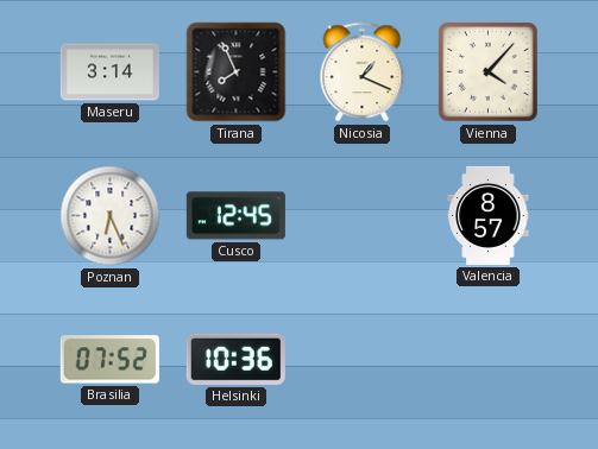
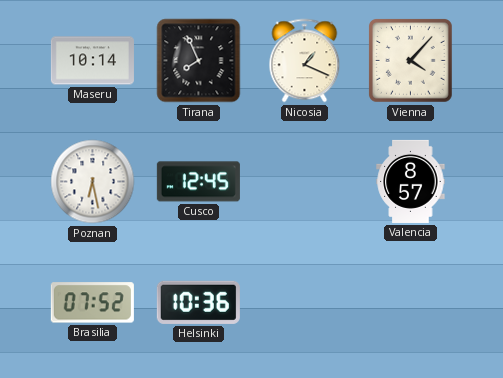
Maseru: 3:14 -> 10:14
Poznan: 6:26 -> 6:28
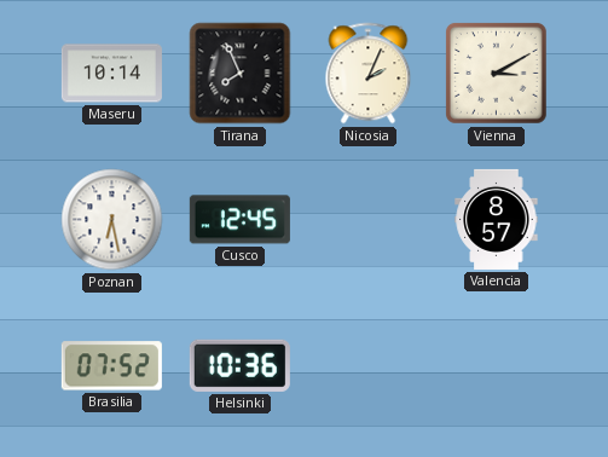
Nicosia: 1:19 -> 2:04
Vienna: 4:07 -> 3:10
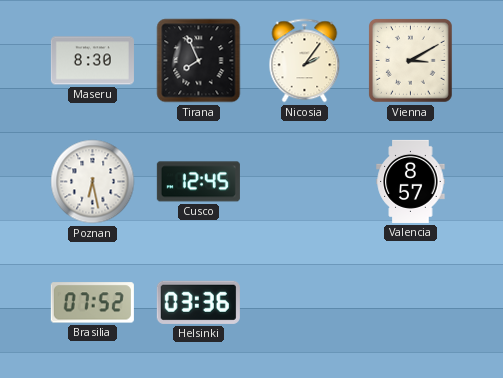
Maseru: 10:14 -> 8:30
Nicosia: 2:04 -> 2:06
Helsinki: 10:36 -> 03:36
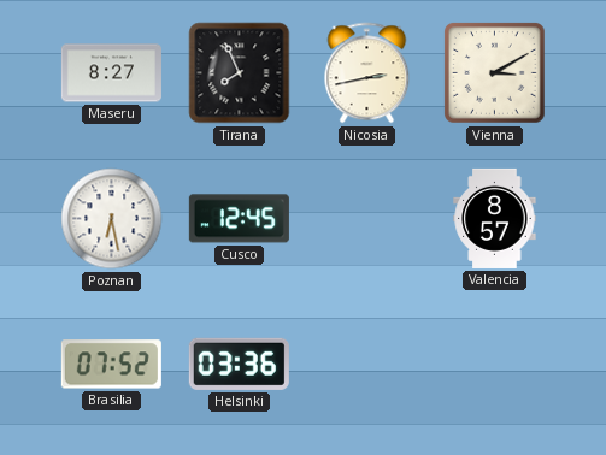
Maseru: 8:30 -> 8:27
Nicosia: 2:06 -> 2:43
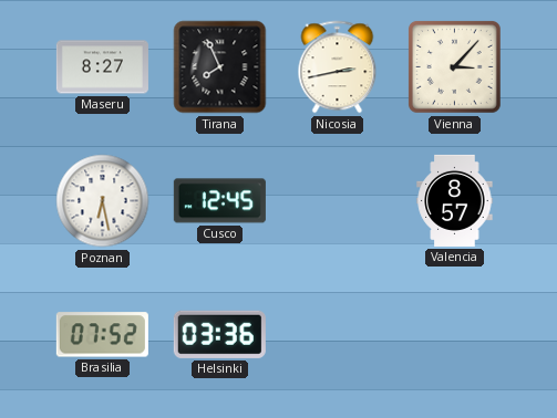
Vienna: 3:10 -> 3:07
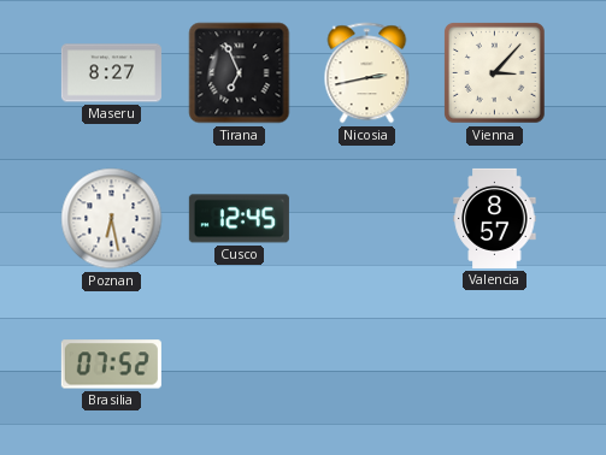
Tirana: 7:56 -> 6:56
Helsinki: 03:36 -> none
